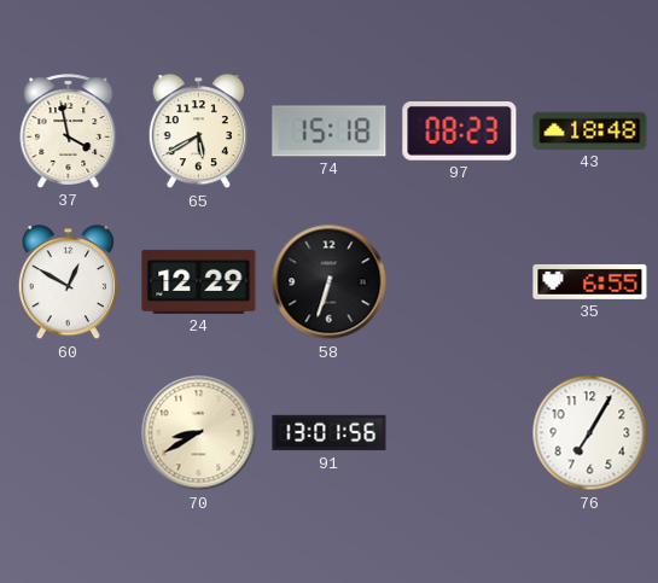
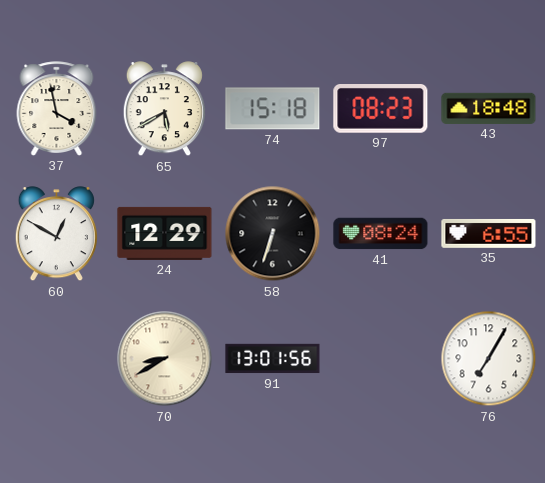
41: none -> 08:24
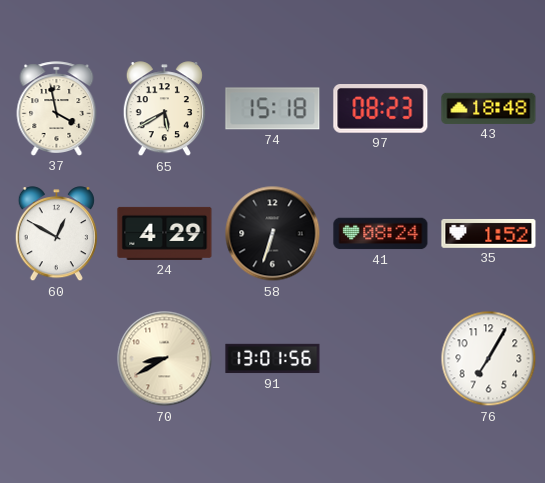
24: 12:29 -> 4:29
35: 6:55 -> 1:52
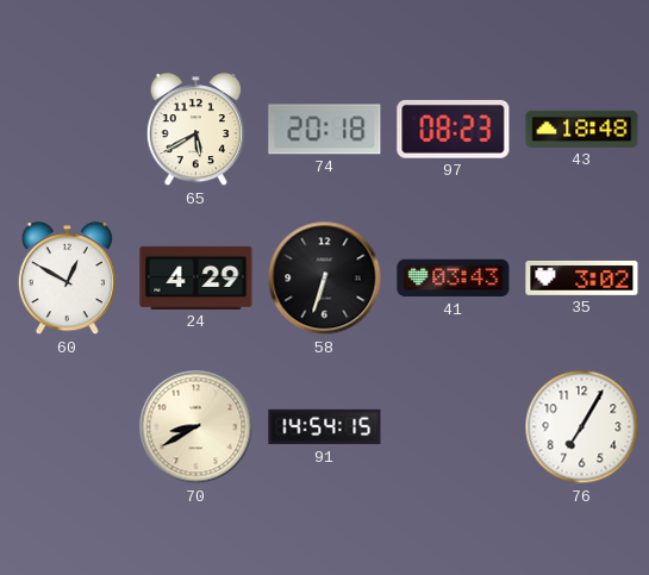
37: 3:58 -> none
74: 15:18 -> 20:18
41: 08:24 -> 03:43
35: 1:52 -> 3:02
91: 13:01 -> 14:54
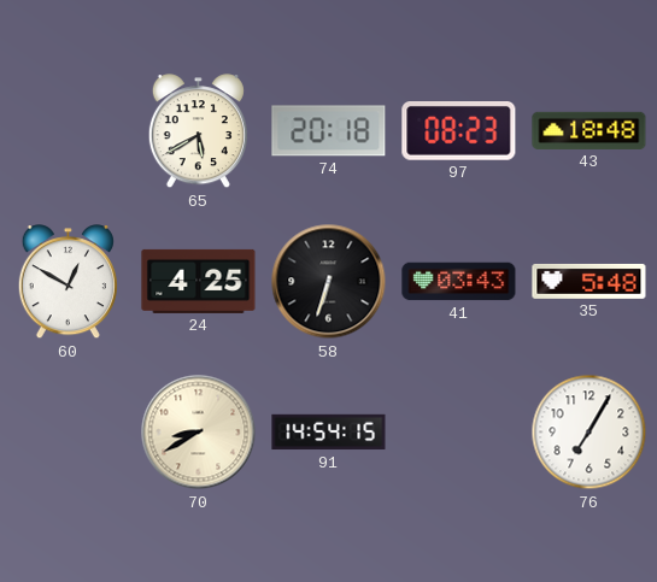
24: 4:29 -> 4:25
35: 3:02 -> 5:48
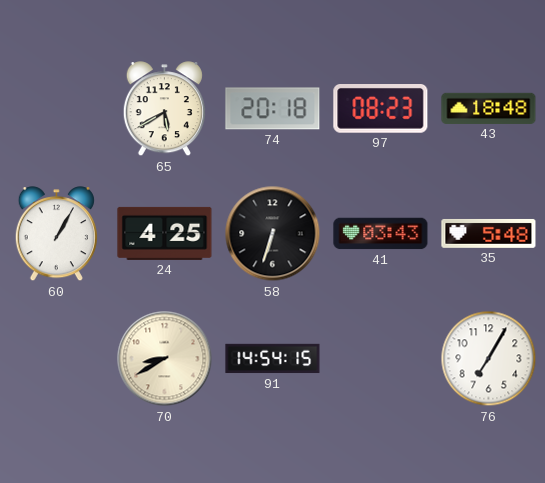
60: 12:50 -> 1:05
